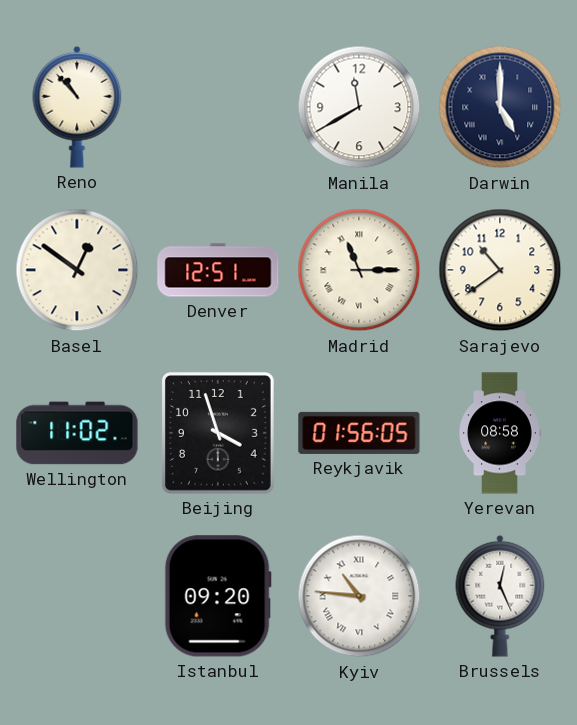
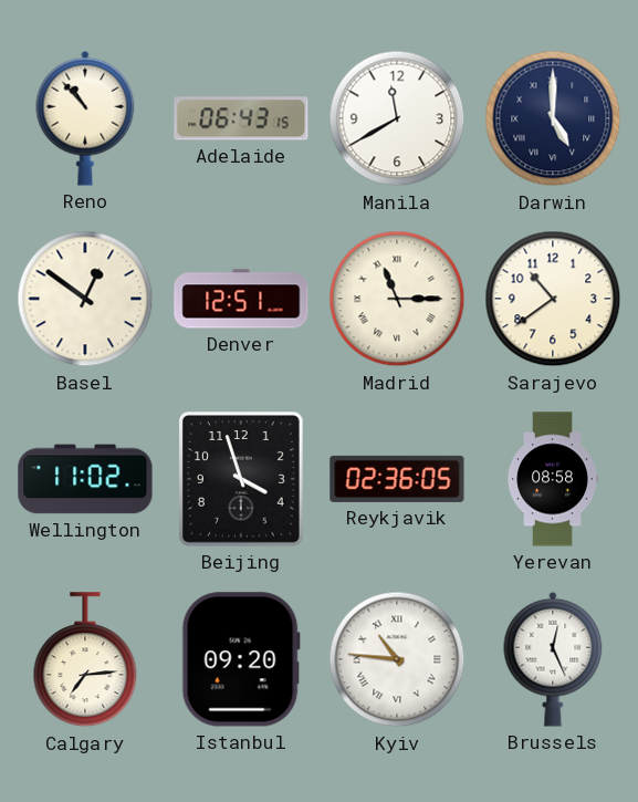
Adelaide: none -> 06:43
Reykjavik: 01:56 -> 02:36
Calgary: none -> 7:14
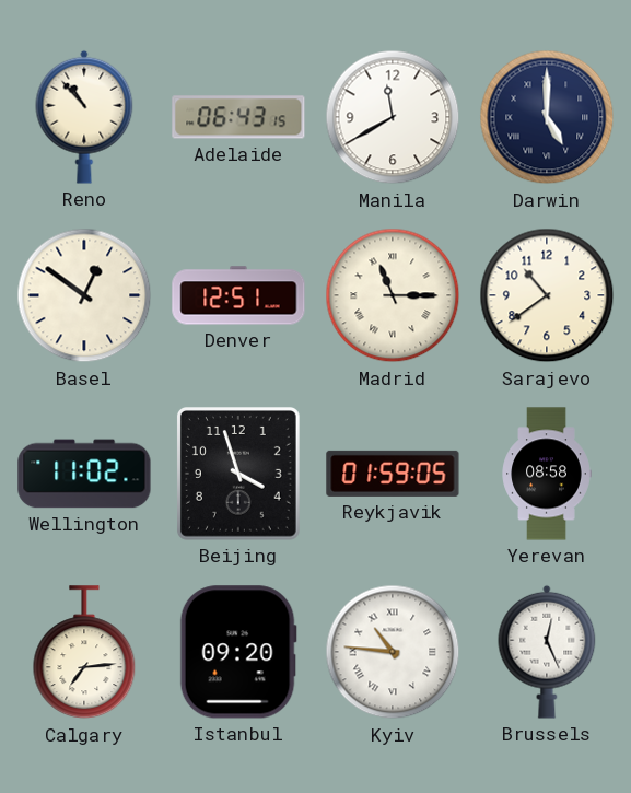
Reykjavik: 02:36 -> 01:59
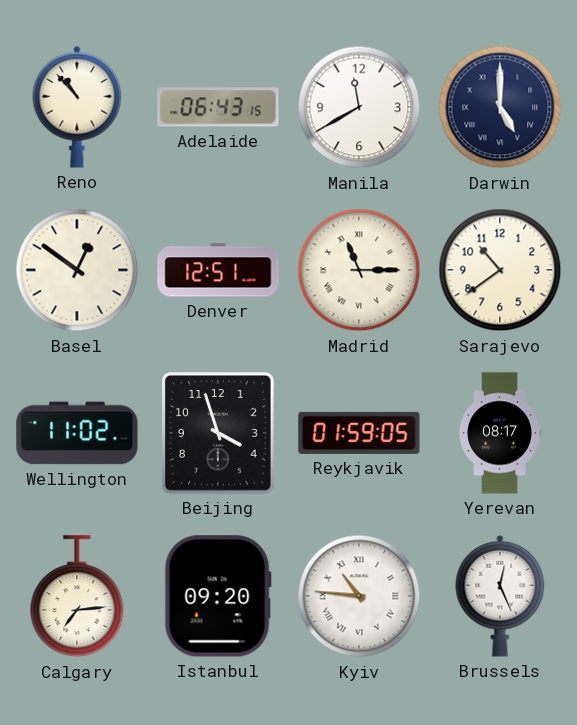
Yerevan: 08:58 -> 08:17
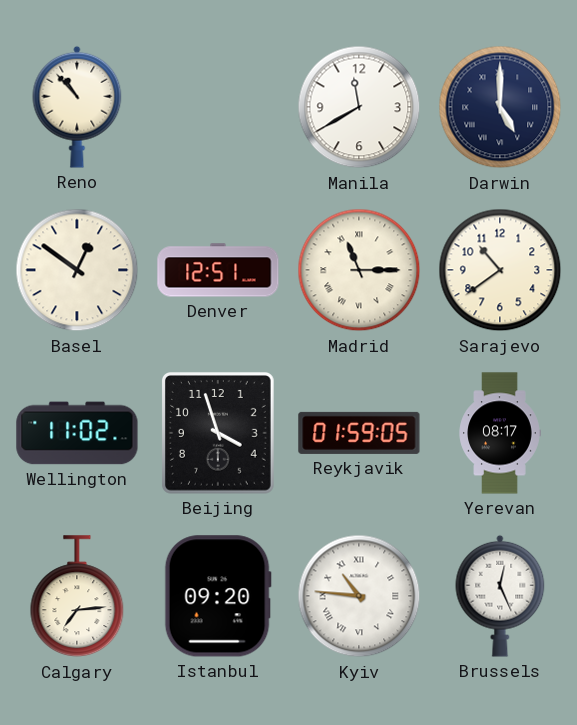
Adelaide: 06:43 -> none
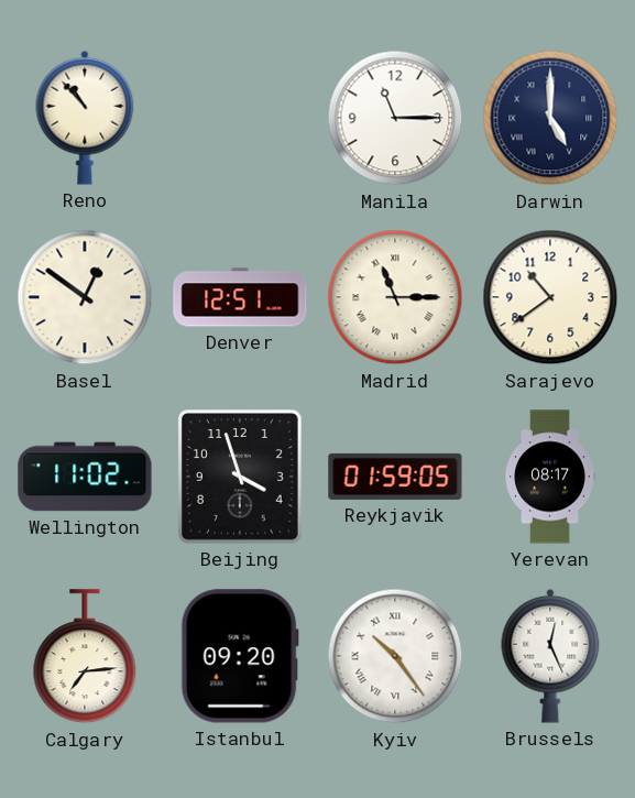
Manila: 11:40 -> 11:15
Kyiv: 10:46 -> 10:24
